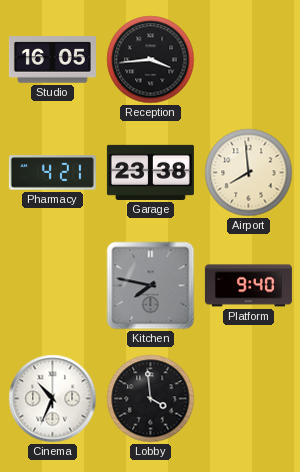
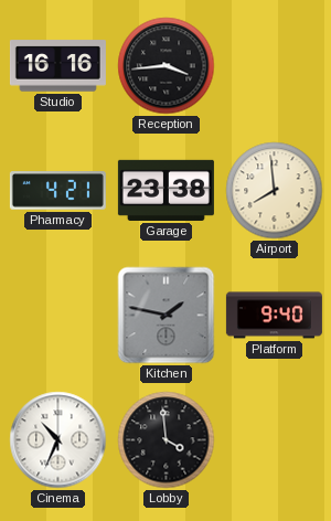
Studio: 16:05 -> 16:16
Kitchen: 7:47 -> 1:47
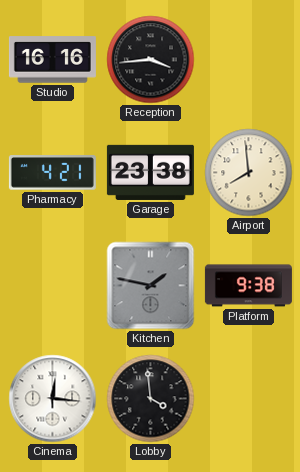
Platform: 9:40 -> 9:38
Cinema: 10:34 -> 12:16
